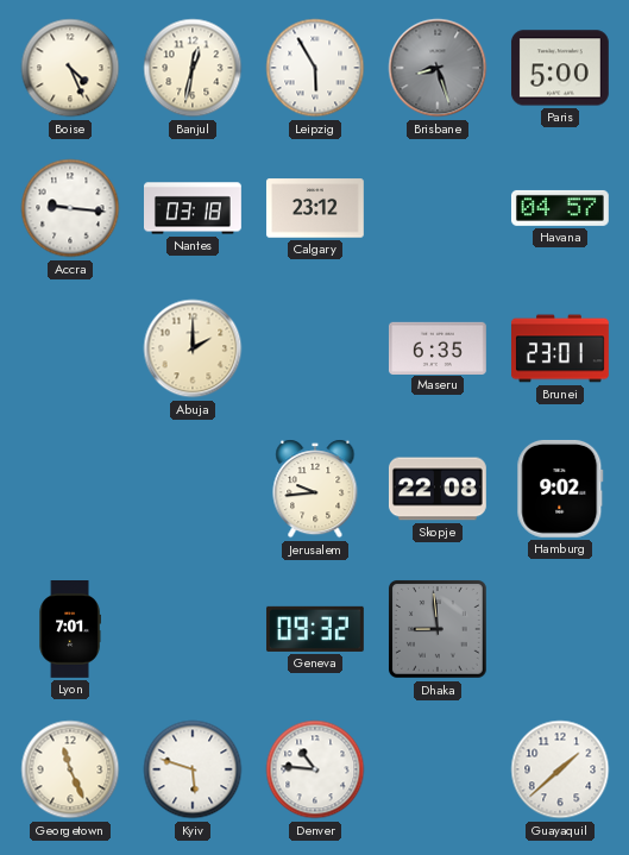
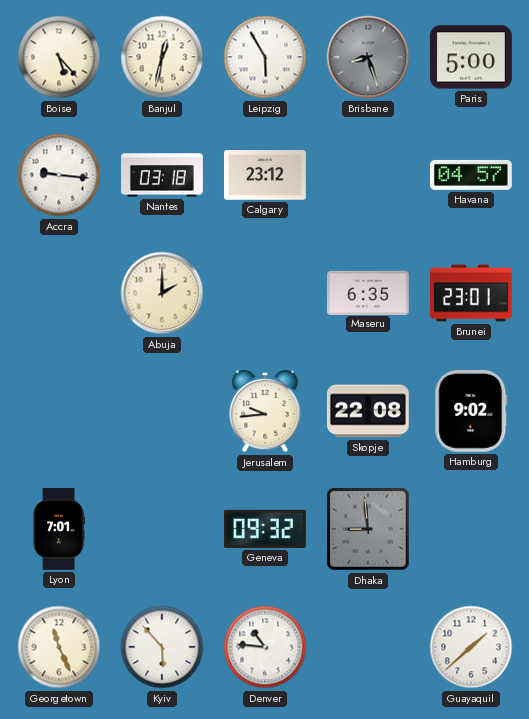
Boise: 4:26 -> 5:23
Kyiv: 5:48 -> 5:53
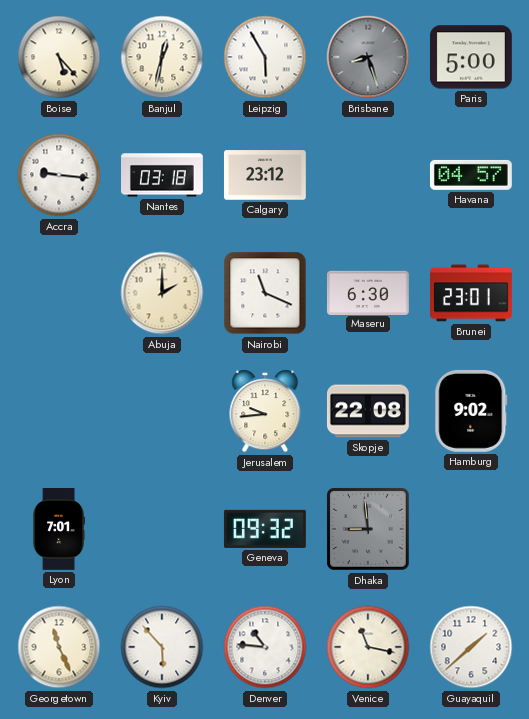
Nairobi: none -> 11:19
Maseru: 6:35 -> 6:30
Venice: none -> 11:17
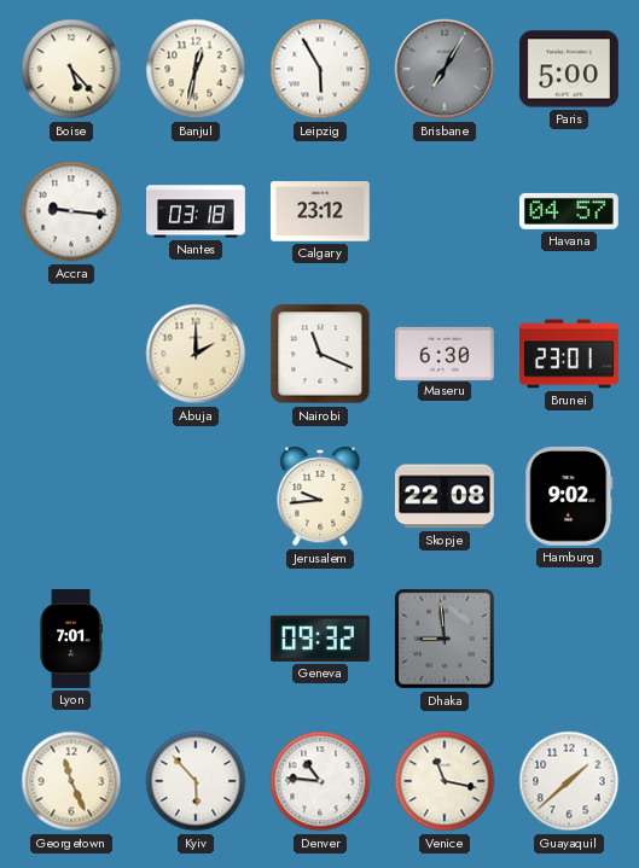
Brisbane: 8:27 -> 7:05
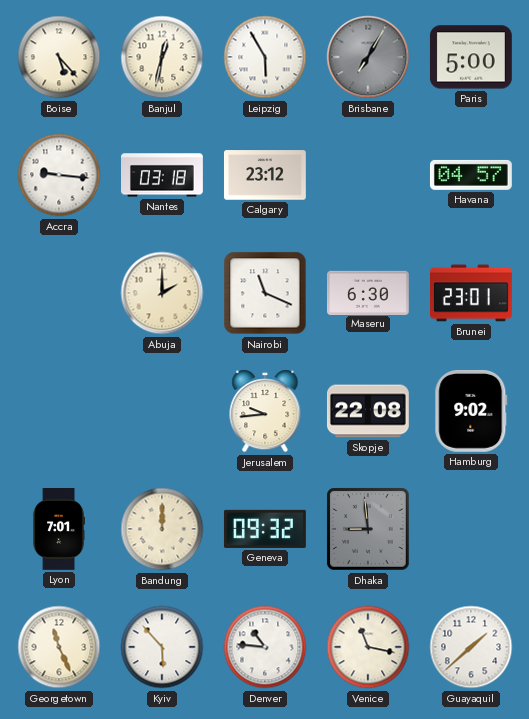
Bandung: none -> 12:00
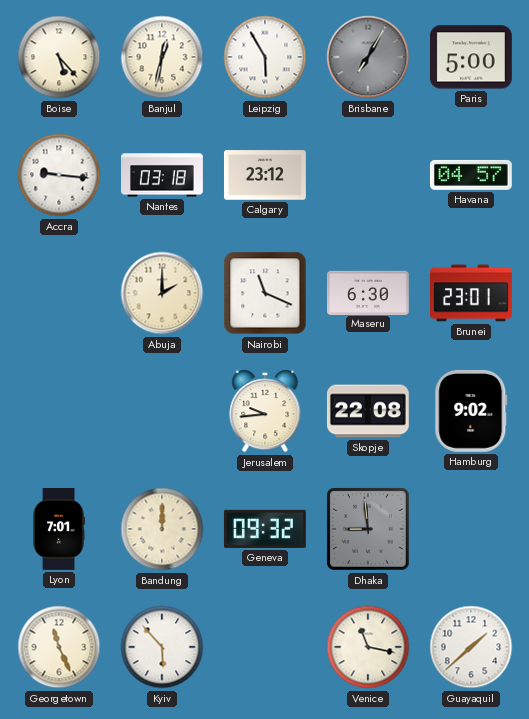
Denver: 10:46 -> none
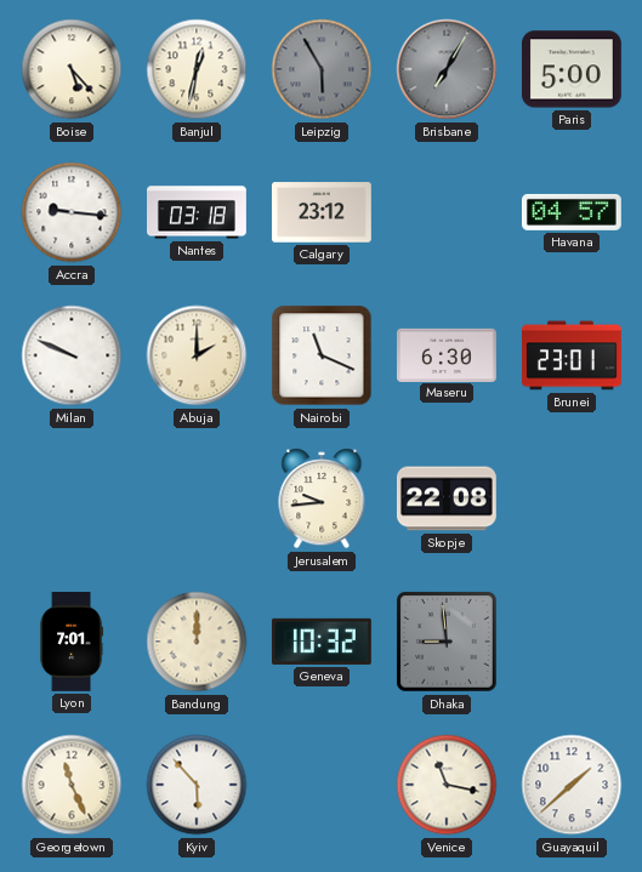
Leipzig dial: white -> grey
Milan: none -> 9:49
Hamburg: 9:02 -> none
Geneva: 09:32 -> 10:32
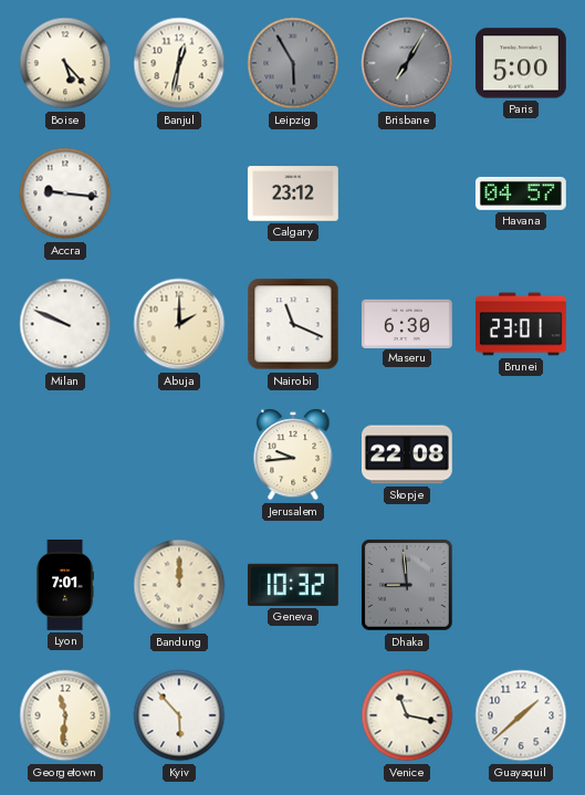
Nantes: 03:18 -> none
Georgetown: 11:26 -> 11:31
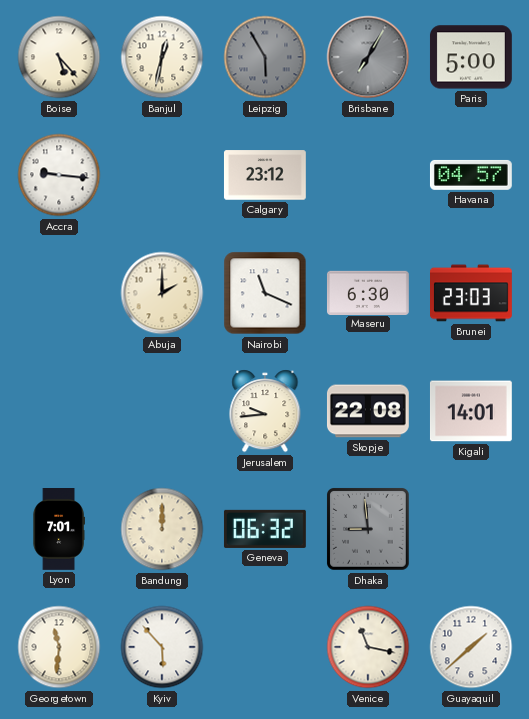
Milan: 9:49 -> none
Brunei: 23:01 -> 23:03
Kigali: none -> 14:01
Geneva: 10:32 -> 06:32
